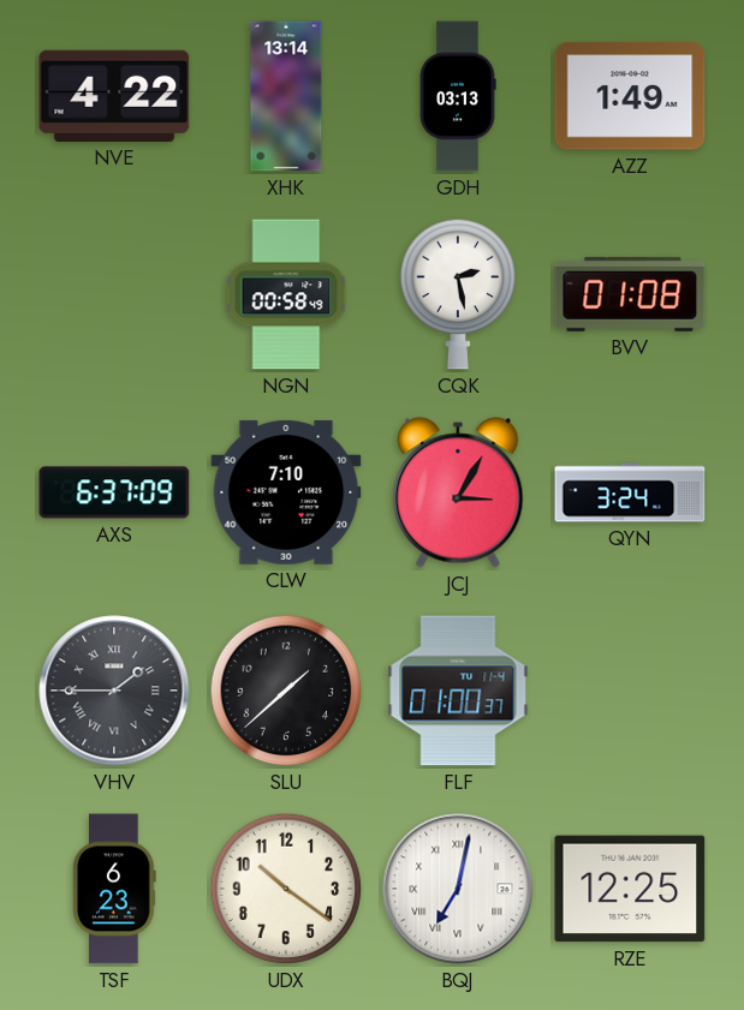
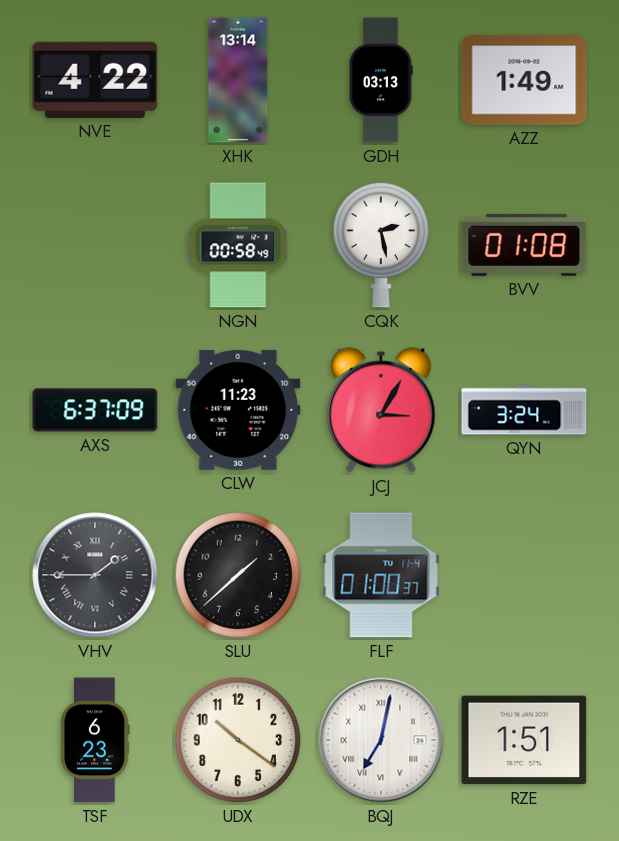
CLW: 7:10 -> 11:23
RZE: 12:25 -> 1:51
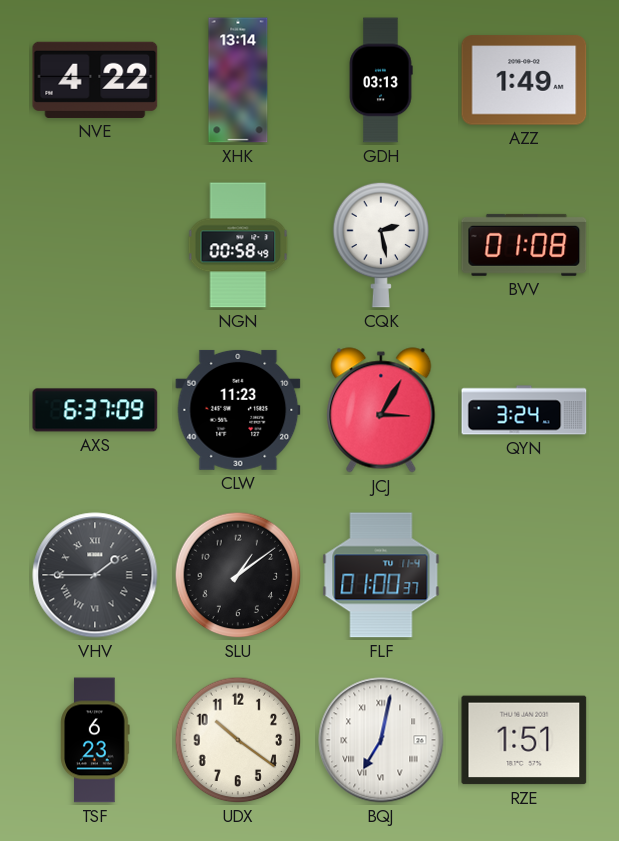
SLU: 1:38 -> 1:09
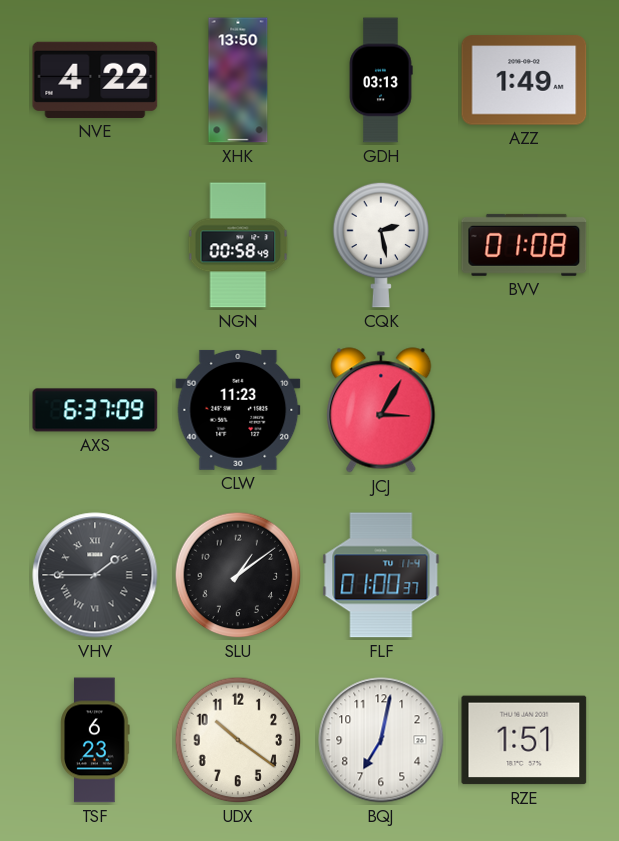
XHK: 13:14 -> 13:50
QYN: 3:24 -> none
BQJ numerals: Roman -> Arabic
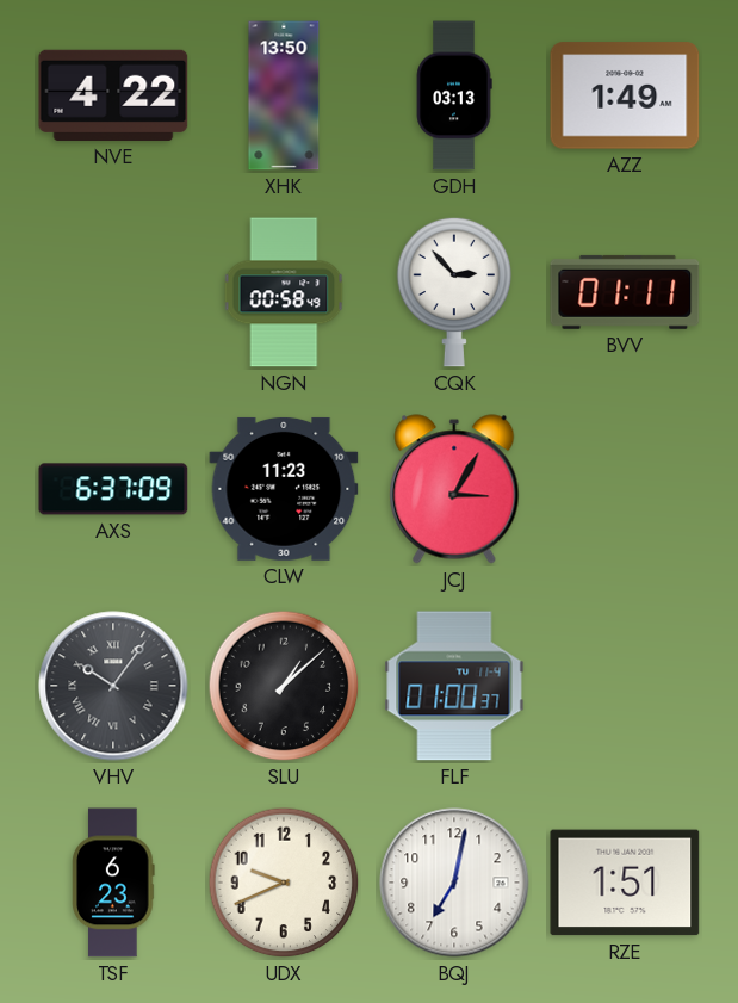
CQK: 2:28 -> 2:53
BVV: 01:08 -> 01:11
VHV: 1:45 -> 10:06
SLU: 1:09 -> 1:08
UDX: 10:21 -> 9:41
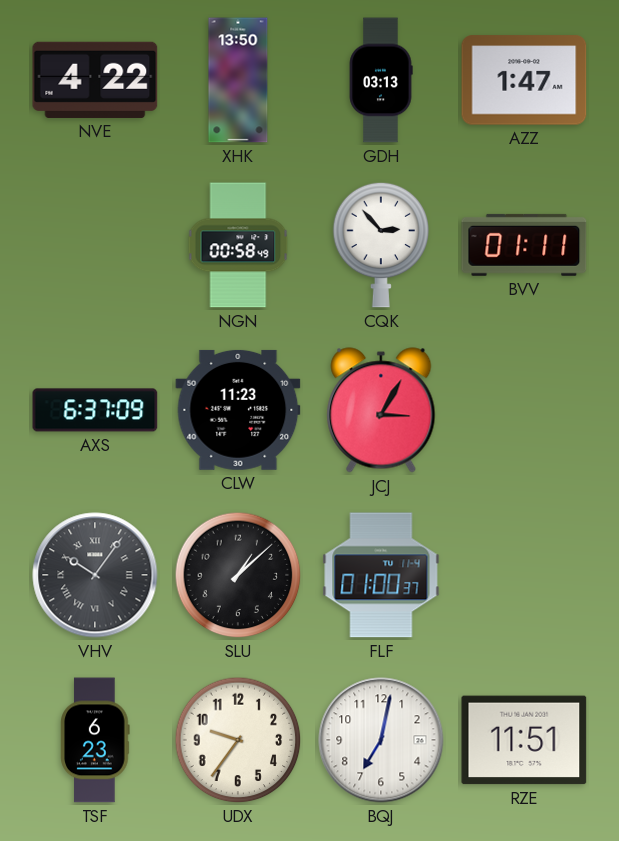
AZZ: 1:49 -> 1:47
UDX: 9:41 -> 9:36
RZE: 1:51 -> 11:51
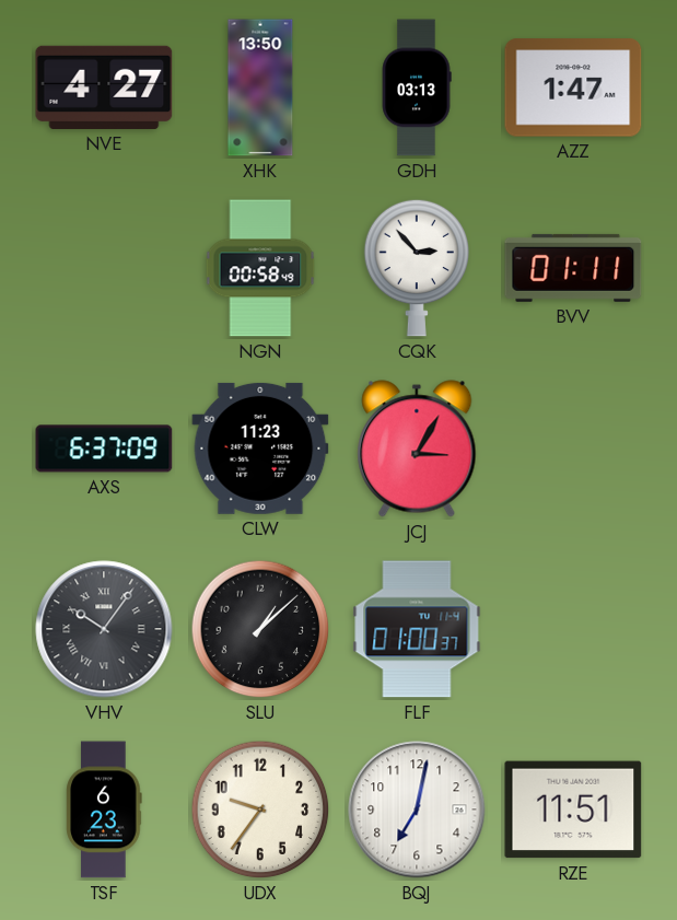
NVE: 4:22 -> 4:27
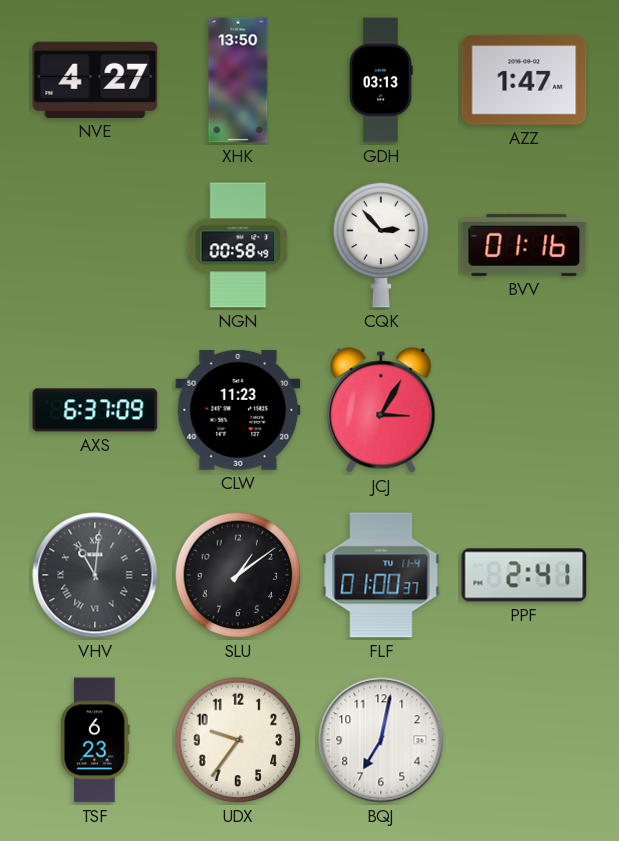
BVV: 01:11 -> 01:16
VHV: 10:06 -> 11:01
SLU: 1:08 -> 1:09
PPF: none -> 2:41
RZE: 11:51 -> none
